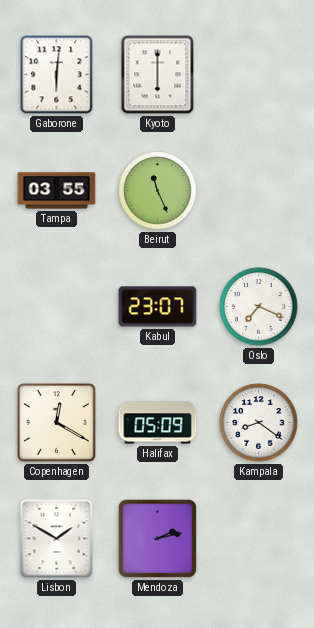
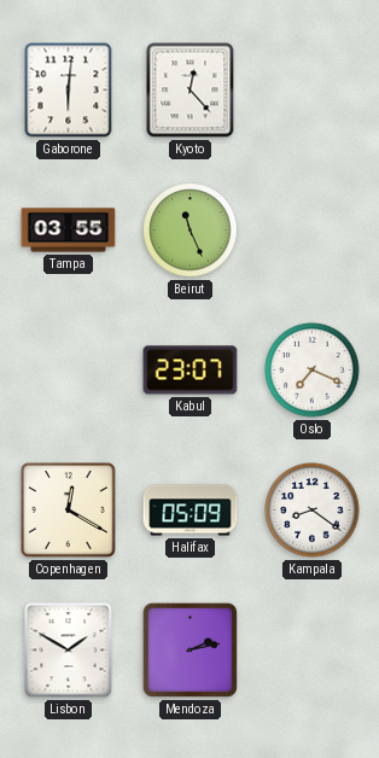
Kyoto: 6:00 -> 12:23
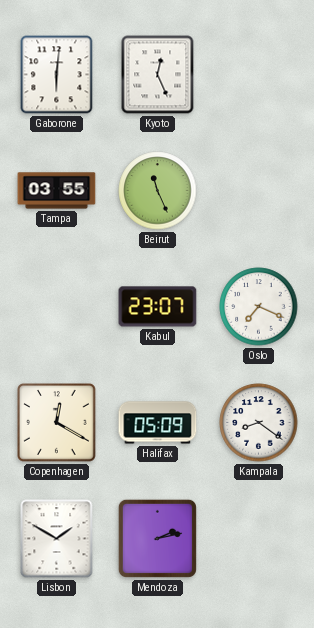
Kyoto: 12:23 -> 12:26
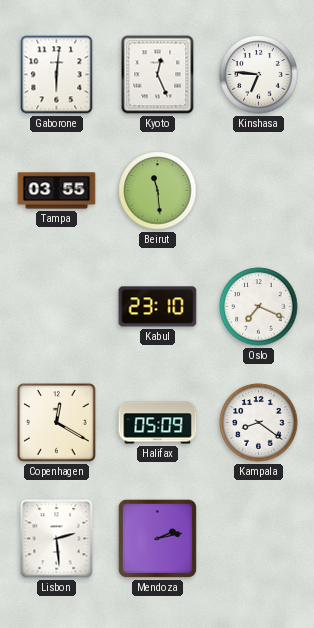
Kinshasa: none -> 6:46
Beirut: 11:26 -> 11:29
Kabul: 23:07 -> 23:10
Lisbon: 1:50 -> 2:29
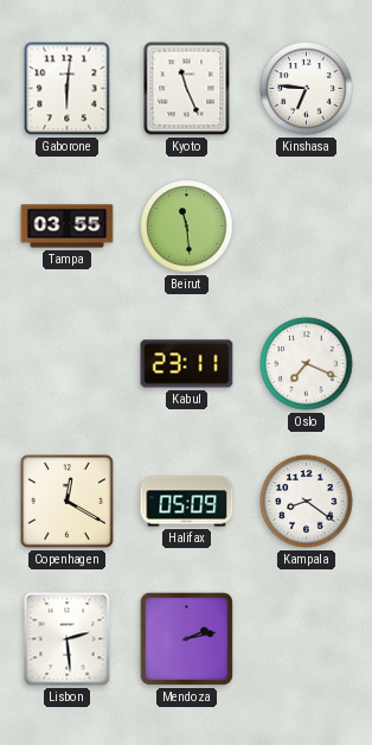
Kyoto: 12:26 -> 11:26
Kabul: 23:10 -> 23:11
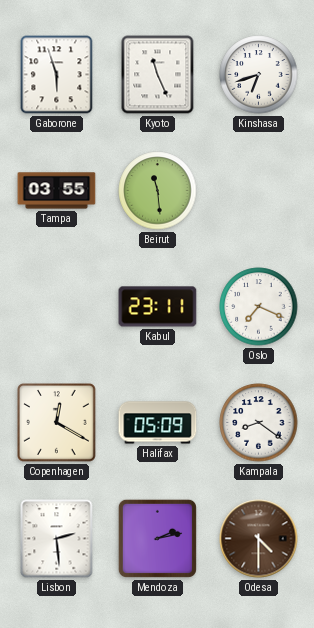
Gaborone: 6:01 -> 5:57
Kinshasa: 6:46 -> 6:42
Odesa: none -> 4:30
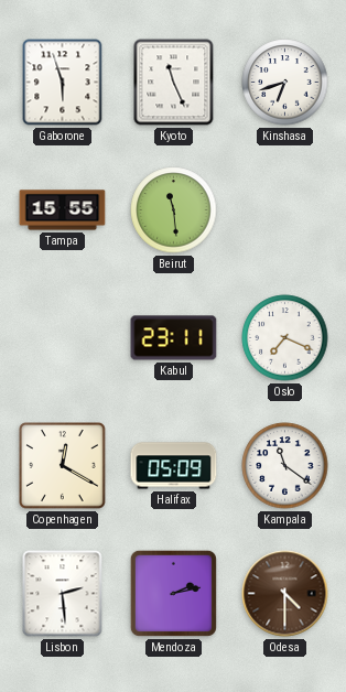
Tampa: 03:55 -> 15:55
Kampala: 8:21 -> 11:21
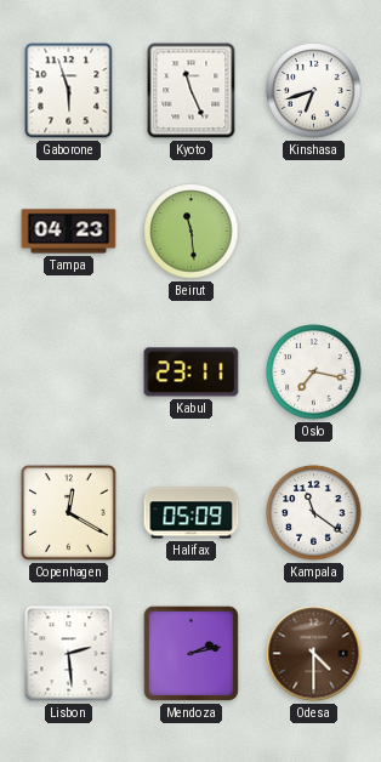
Tampa: 15:55 -> 04:23
Oslo: 7:19 -> 7:17
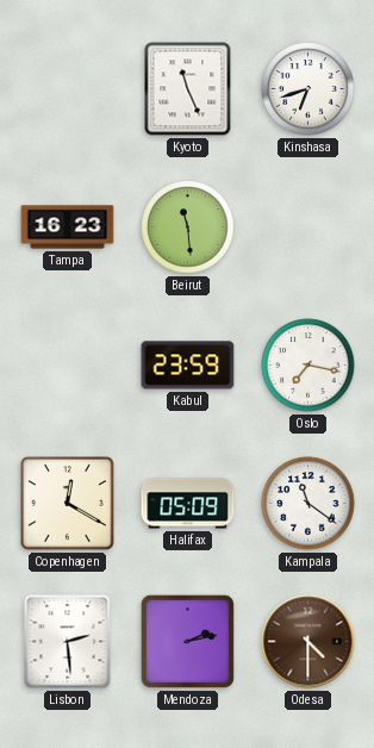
Gaborone: 5:57 -> none
Tampa: 04:23 -> 16:23
Kabul: 23:11 -> 23:59
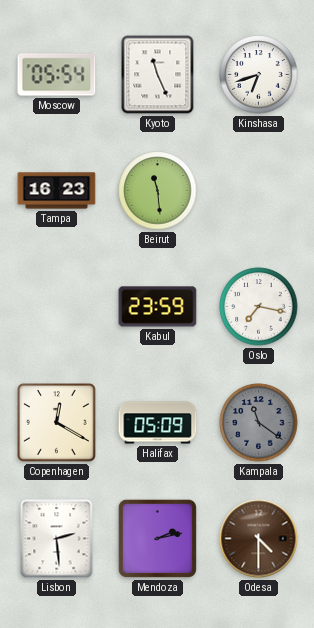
Moscow: none -> 05:54
Kampala dial: white -> grey
